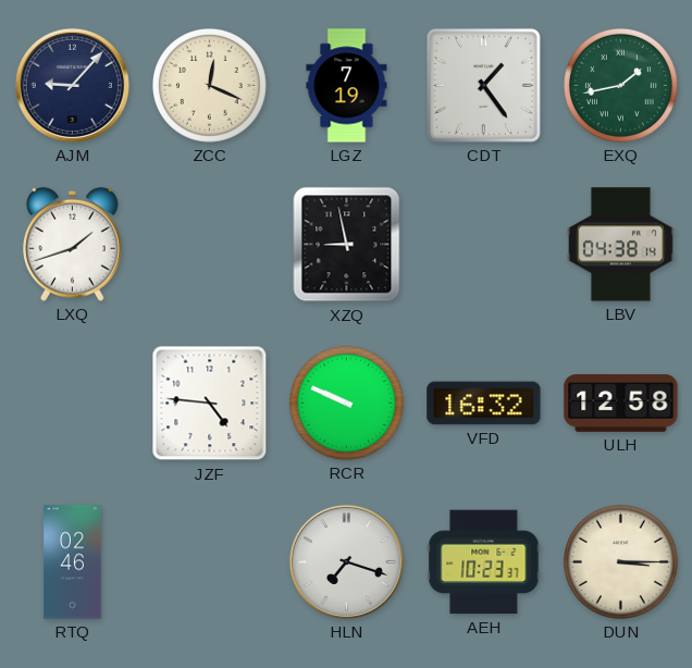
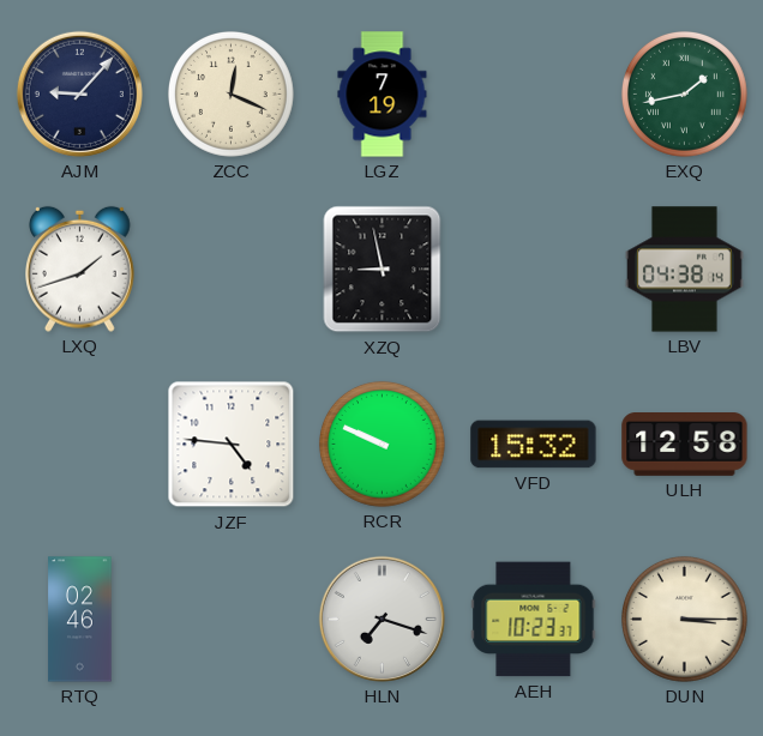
CDT: 1:24 -> none
VFD: 16:32 -> 15:32
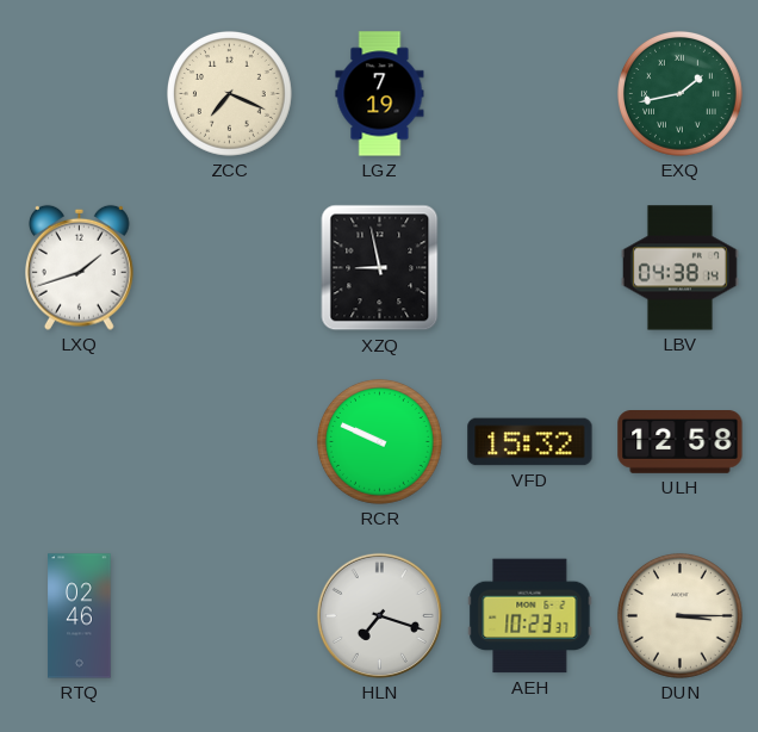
AJM: 9:07 -> none
ZCC: 12:19 -> 7:19
JZF: 4:46 -> none
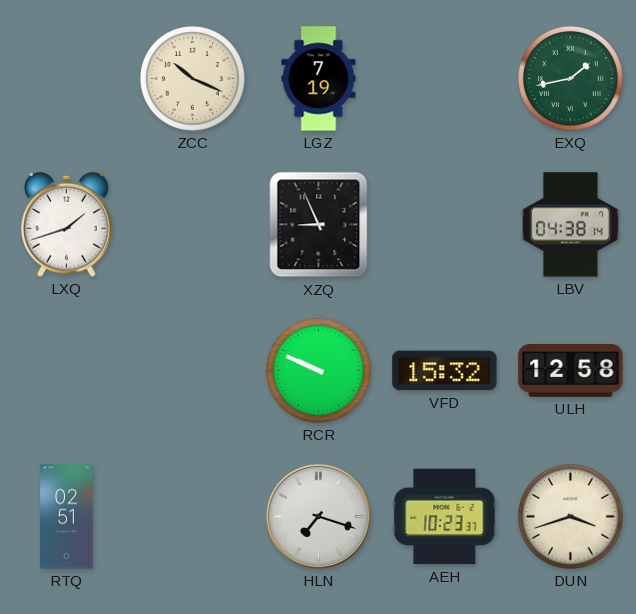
ZCC: 7:19 -> 10:19
XZQ: 8:58 -> 8:56
RTQ: 02:46 -> 02:51
DUN: 3:15 -> 3:42
